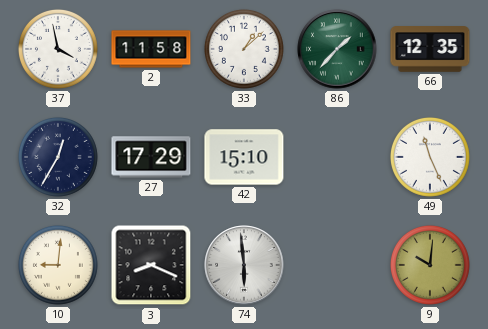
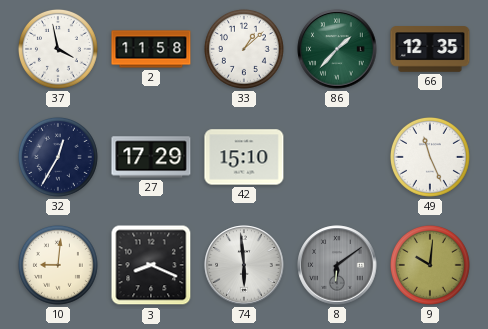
8: none -> 6:09
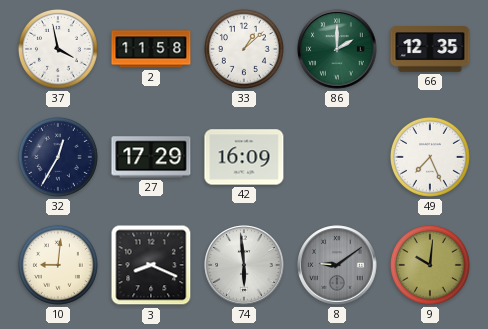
86: 1:37 -> 2:00
42: 15:10 -> 16:09
49: 11:26 -> 7:26
8: 6:09 -> 9:09
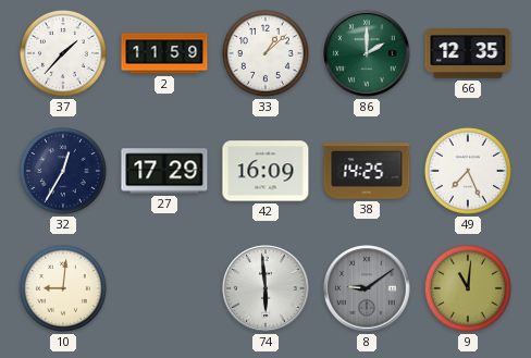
37: 3:58 -> 1:37
2: 11:58 -> 11:59
38: none -> 14:25
3: 8:19 -> none
9: 10:01 -> 11:01
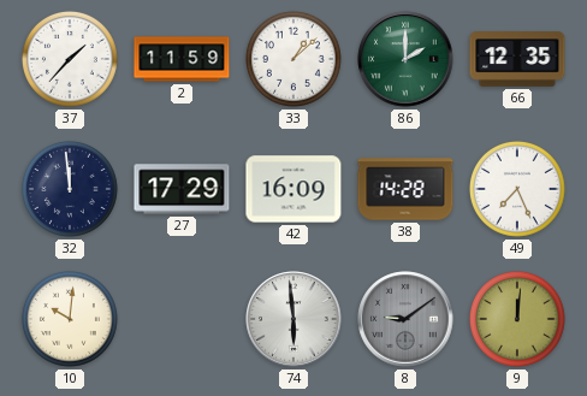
32: 12:35 -> 11:59
38: 14:25 -> 14:28
10: 9:01 -> 10:01
9: 11:01 -> 12:01
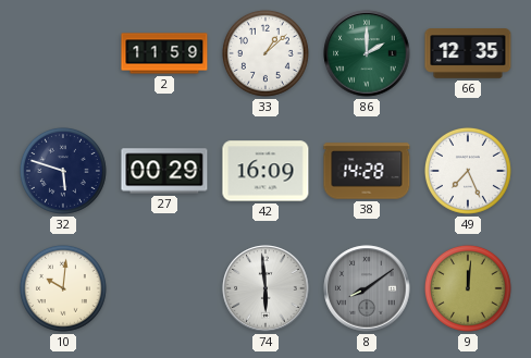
37: 1:37 -> none
32: 11:59 -> 5:48
27: 17:29 -> 00:29
8: 9:09 -> 8:09
